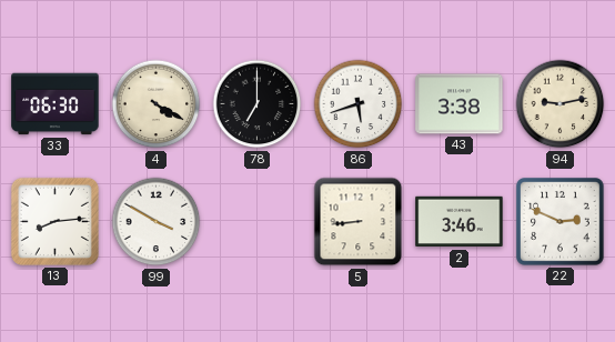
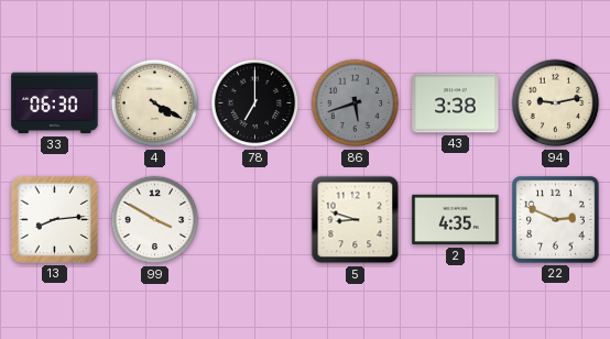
86 dial: white -> grey
5: 8:44 -> 8:48
2: 3:46 -> 4:35
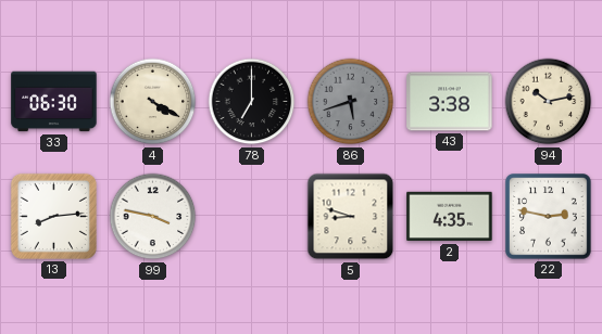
94: 9:13 -> 10:13
99: 3:50 -> 3:47
22: 2:49 -> 2:47
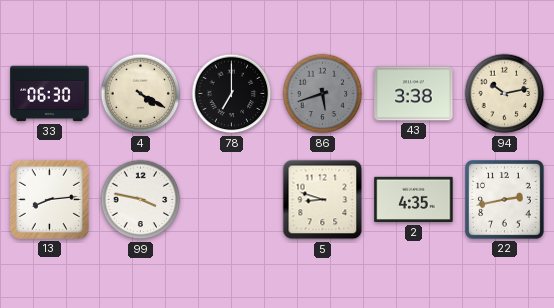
22: 2:47 -> 2:43
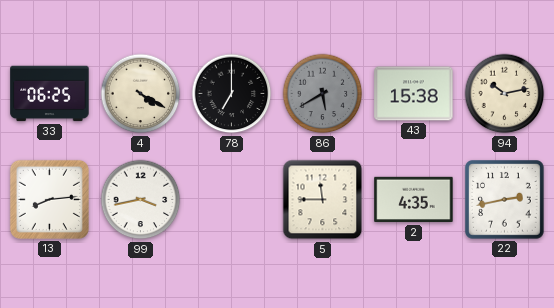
33: 06:30 -> 06:25
86: 5:42 -> 5:40
43: 3:38 -> 15:38
99: 3:47 -> 3:43
5: 8:48 -> 11:45
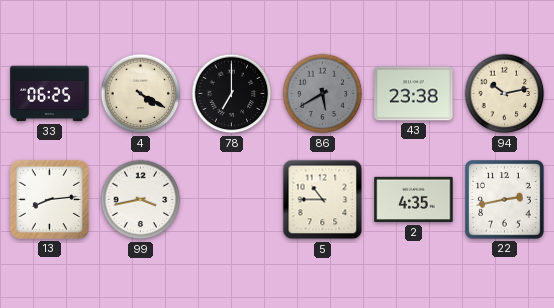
43: 15:38 -> 23:38
5: 11:45 -> 10:45
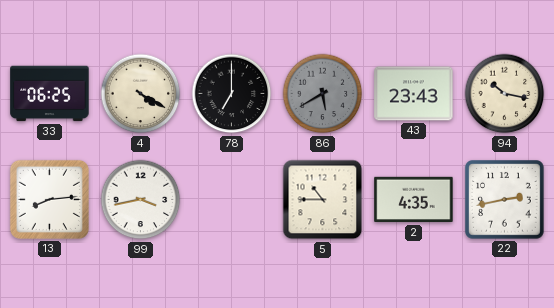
43: 23:38 -> 23:43
94: 10:13 -> 10:17
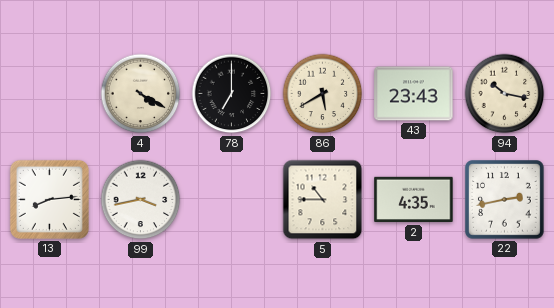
33: 06:25 -> none
86 dial: grey -> cream
